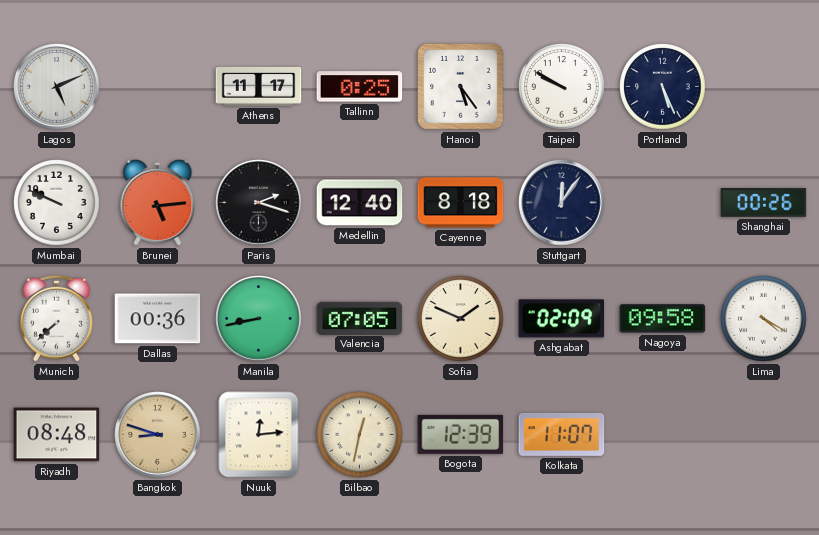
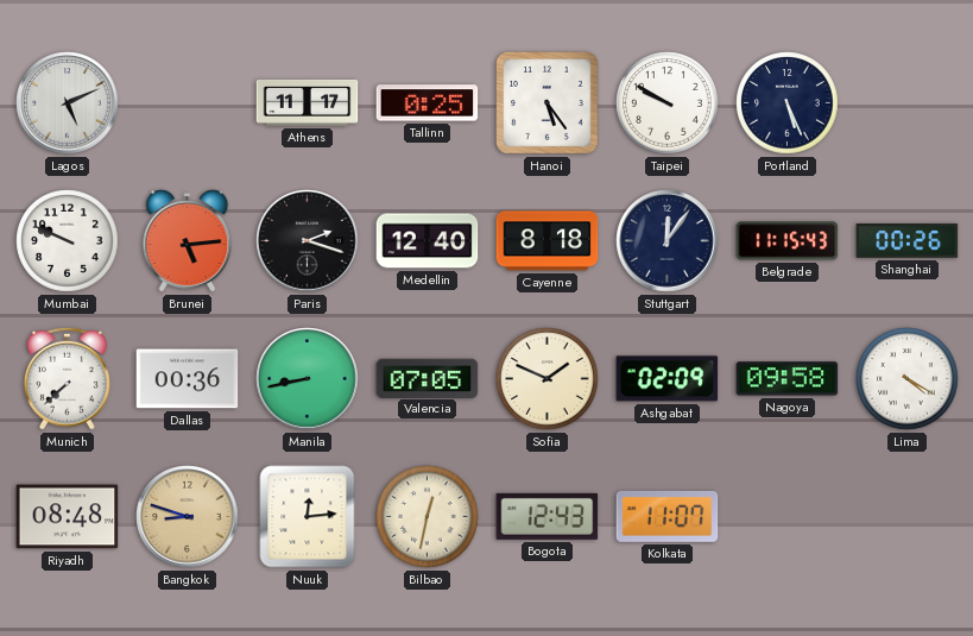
Belgrade: none -> 11:15
Bogota: 12:39 -> 12:43
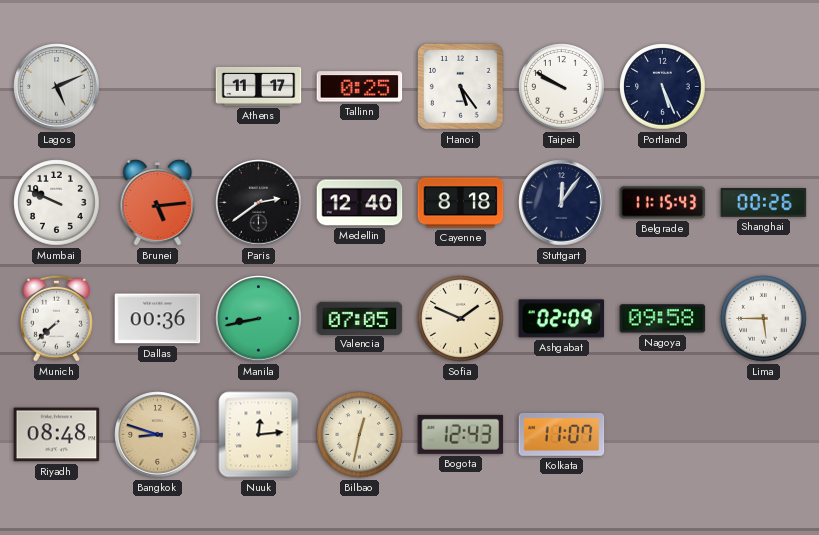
Paris: 2:18 -> 2:39
Lima: 4:20 -> 5:45
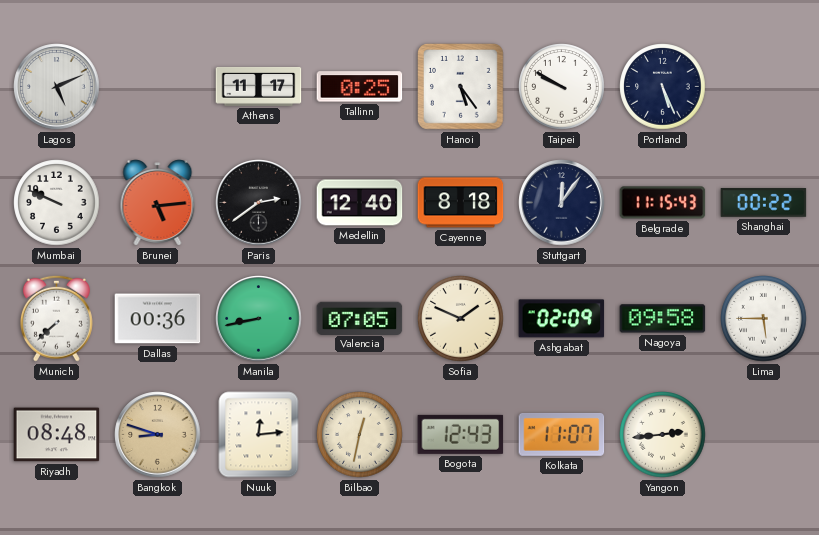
Shanghai: 00:26 -> 00:22
Yangon: none -> 2:44
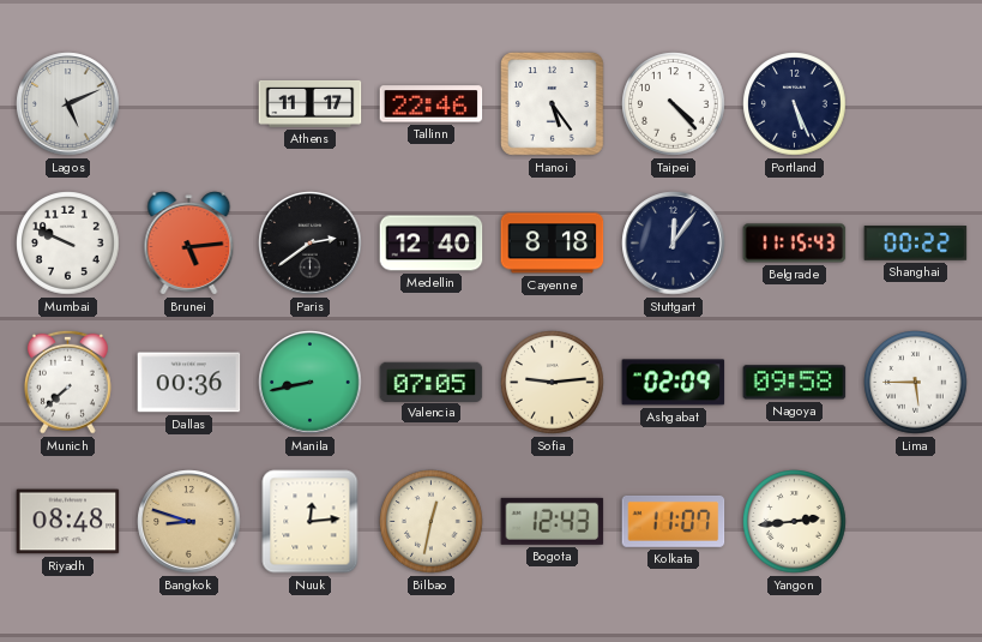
Tallinn: 0:25 -> 22:46
Taipei: 9:50 -> 4:23
Sofia: 1:49 -> 9:14
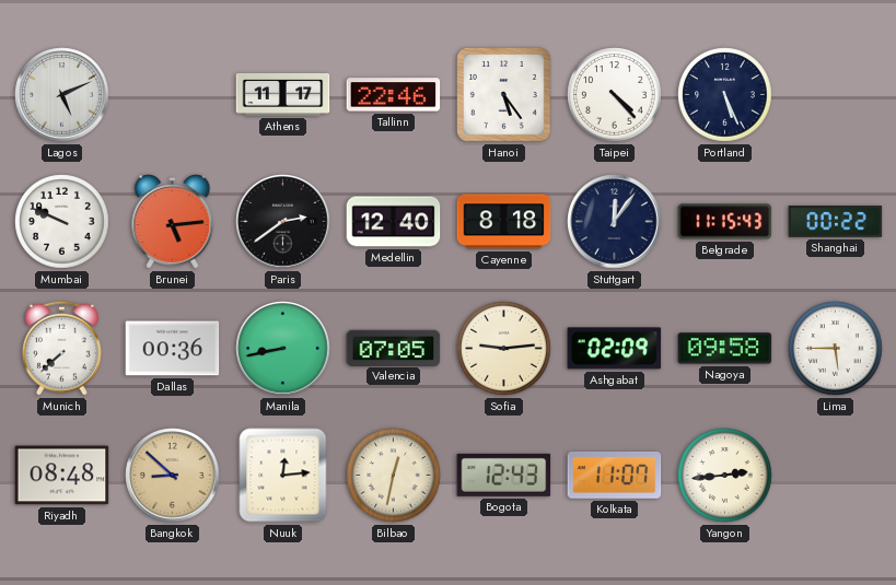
Bangkok: 8:48 -> 8:52
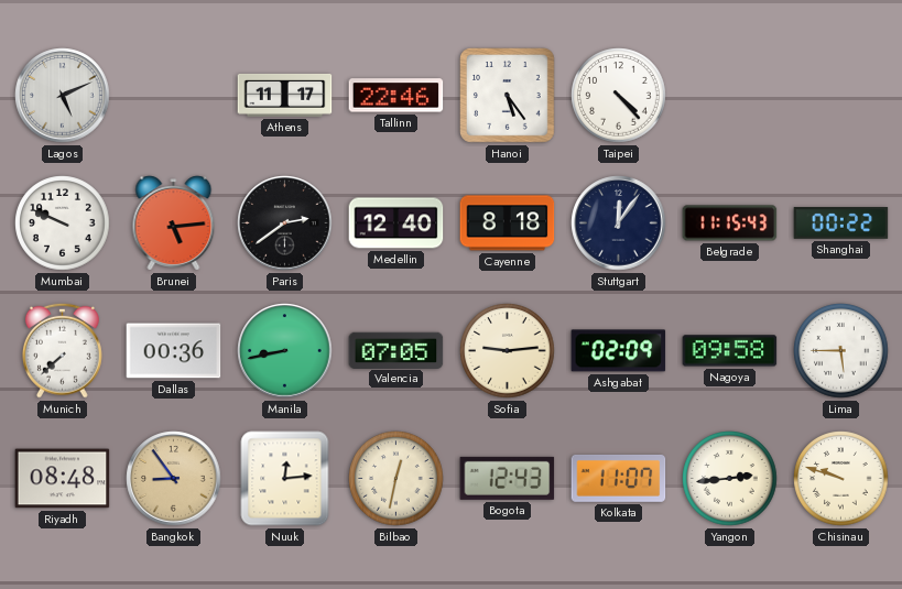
Portland: 5:26 -> none
Bangkok: 8:52 -> 8:54
Chisinau: none -> 9:48
